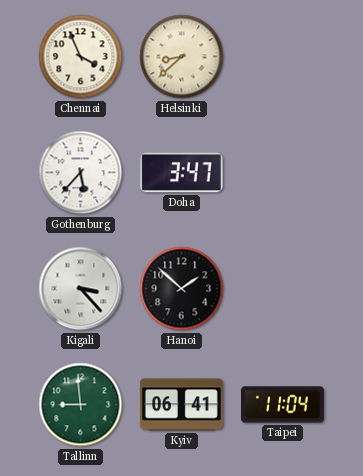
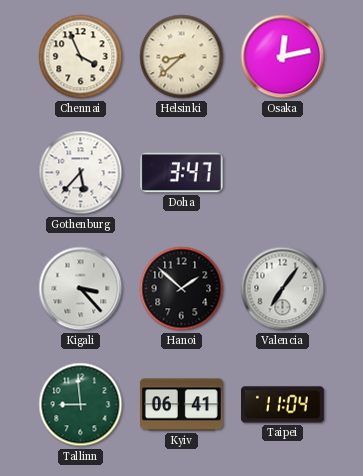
Osaka: none -> 12:13
Valencia: none -> 7:06
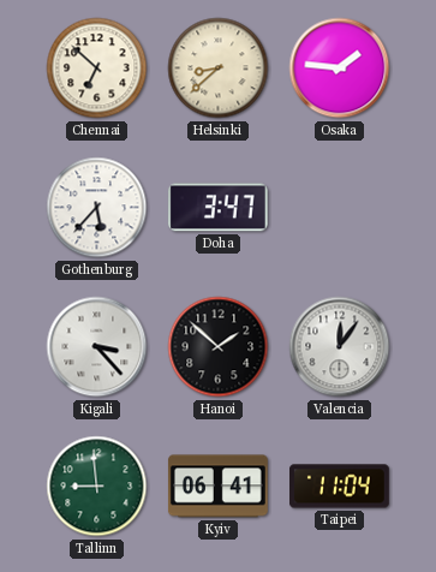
Chennai: 3:56 -> 6:52
Osaka: 12:13 -> 1:46
Valencia: 7:06 -> 12:06
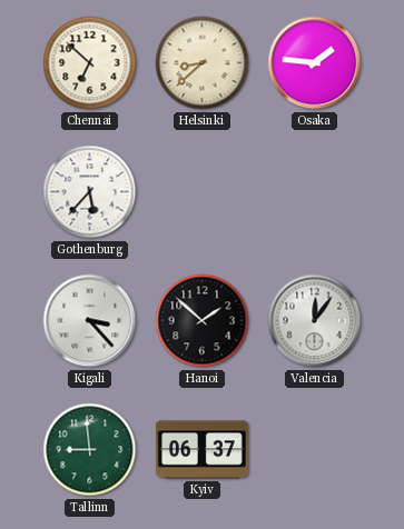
Doha: 3:47 -> none
Kyiv: 06:41 -> 06:37
Taipei: 11:04 -> none
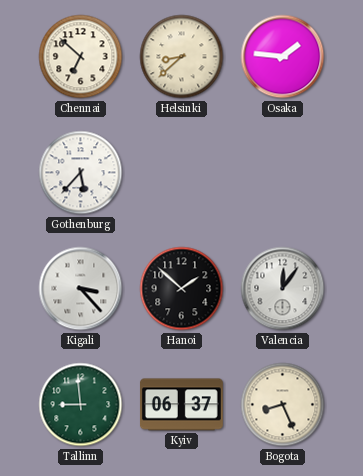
Bogota: none -> 8:26
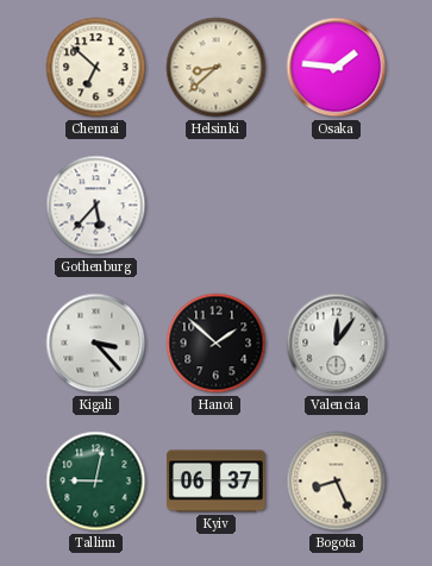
Tallinn: 8:59 -> 9:02
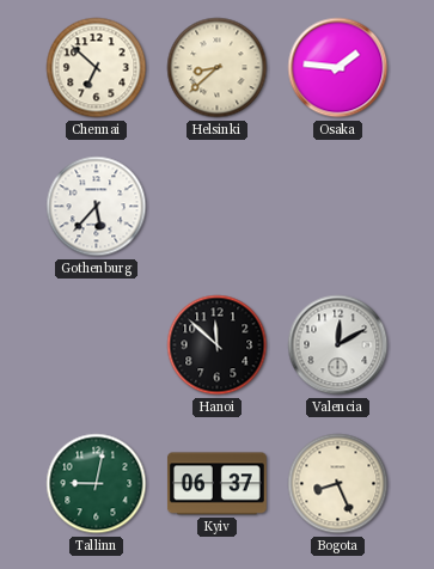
Kigali: 3:23 -> none
Hanoi: 1:52 -> 11:52
Valencia: 12:06 -> 12:10
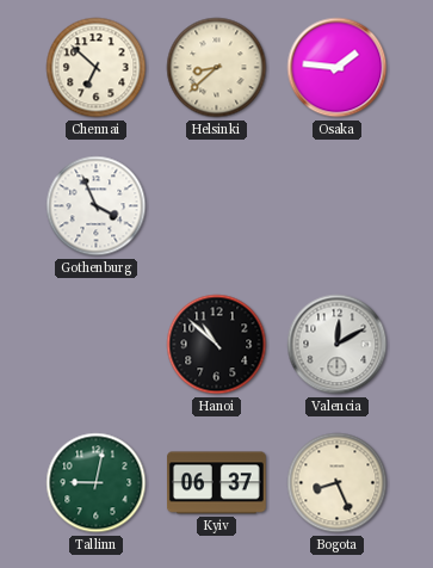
Gothenburg: 5:37 -> 3:56
Hanoi: 11:52 -> 10:52
